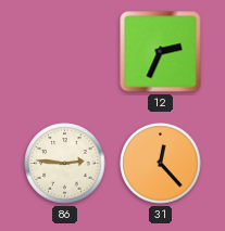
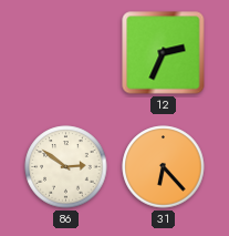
86: 2:46 -> 2:51
31: 12:23 -> 6:23
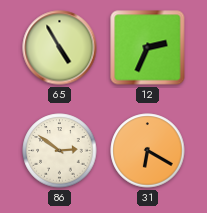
65: none -> 4:55
31: 6:23 -> 6:20
